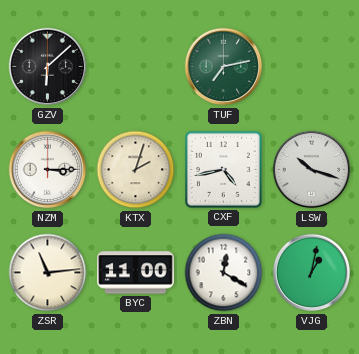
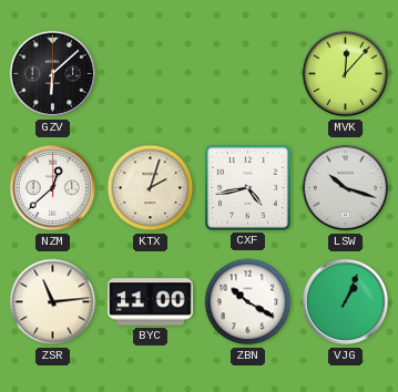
TUF: 7:13 -> none
MVK: none -> 12:07
NZM: 3:15 -> 12:38
ZBN: 12:20 -> 10:20
VJG: 1:02 -> 1:04
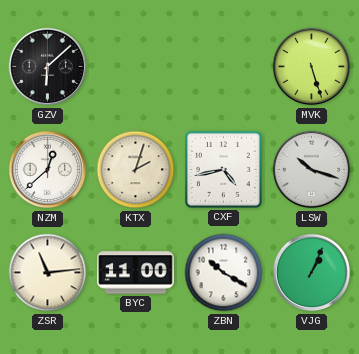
MVK: 12:07 -> 5:27
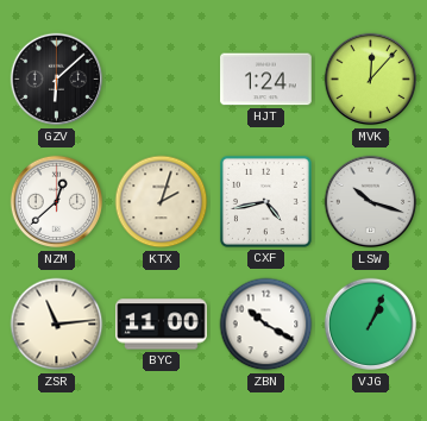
HJT: none -> 1:24
MVK: 5:27 -> 12:07
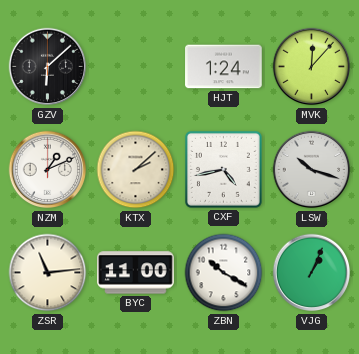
NZM: 12:38 -> 1:11
KTX: 2:03 -> 2:08
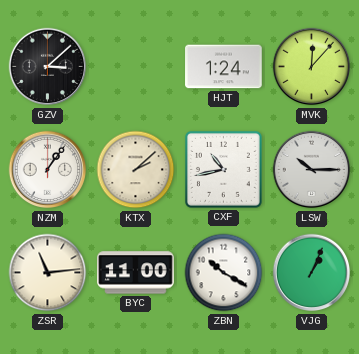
GZV: 6:08 -> 3:08
NZM: 1:11 -> 1:06
CXF: 4:43 -> 10:43
LSW: 10:18 -> 10:15
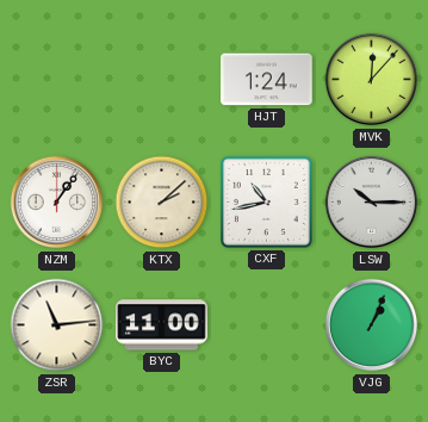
GZV: 3:08 -> none
ZBN: 10:20 -> none
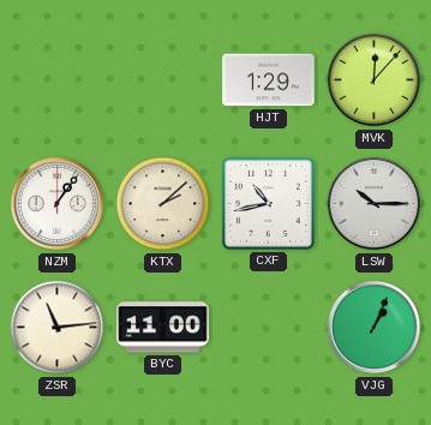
HJT: 1:24 -> 1:29
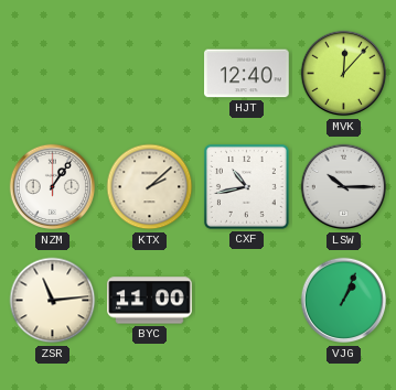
HJT: 1:29 -> 12:40
